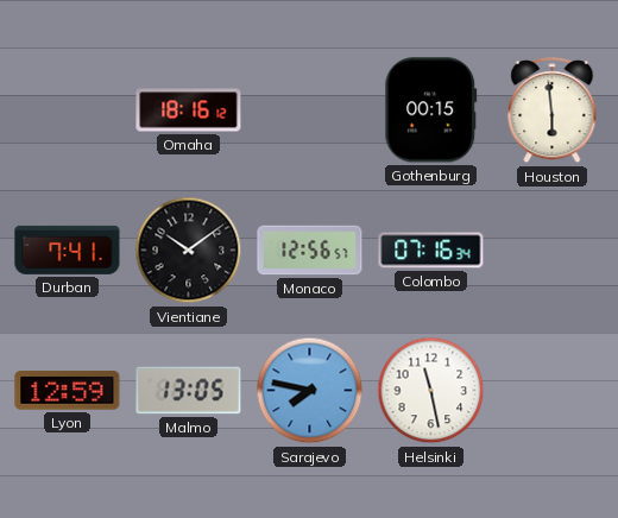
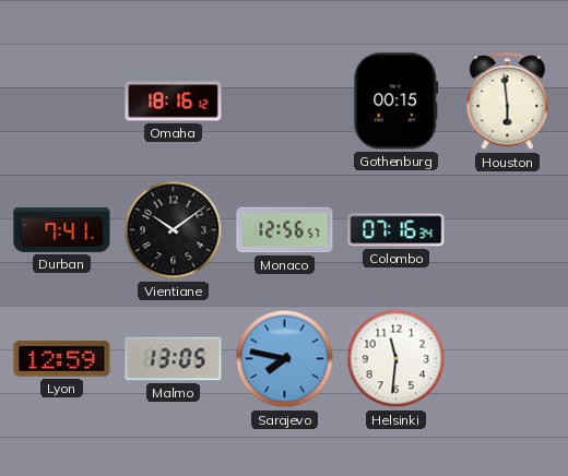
Helsinki: 11:28 -> 11:31
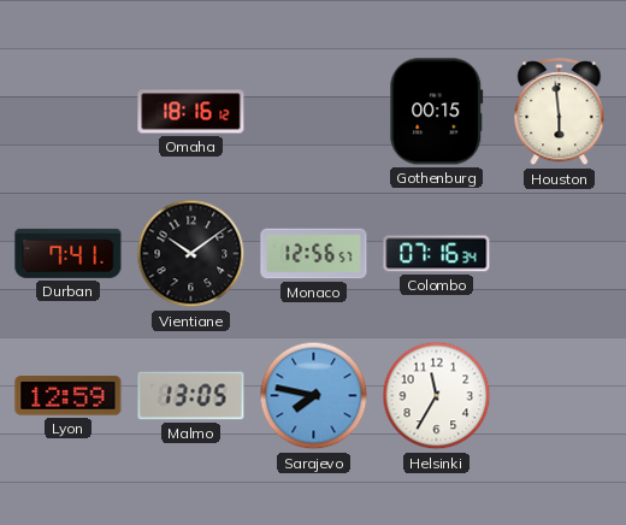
Helsinki: 11:31 -> 11:35
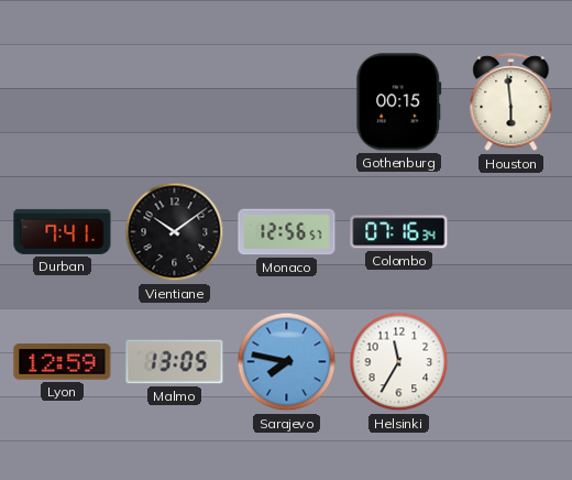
Omaha: 18:16 -> none
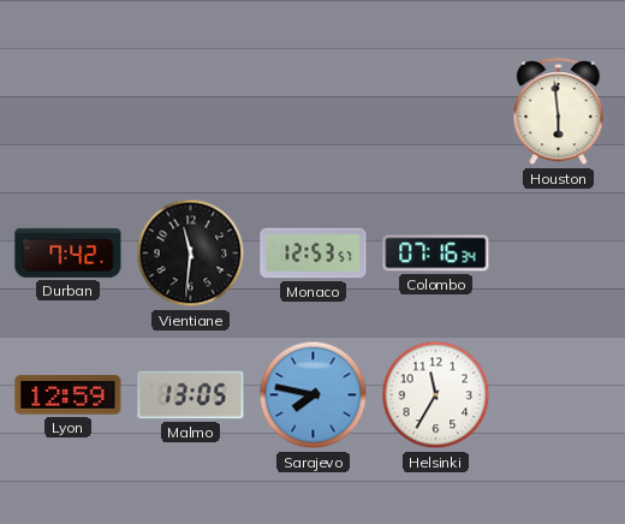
Gothenburg: 00:15 -> none
Durban: 7:41 -> 7:42
Vientiane: 10:09 -> 11:31
Monaco: 12:56 -> 12:53
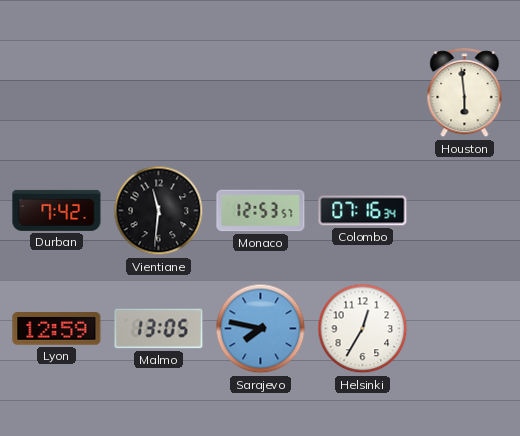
Helsinki: 11:35 -> 12:35
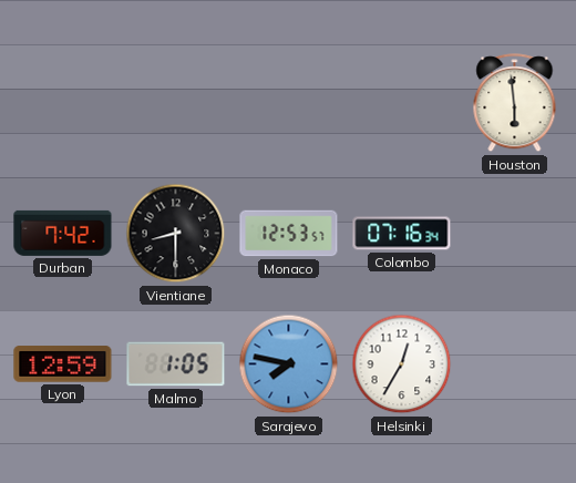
Vientiane: 11:31 -> 8:30
Malmo: 13:05 -> 1:05
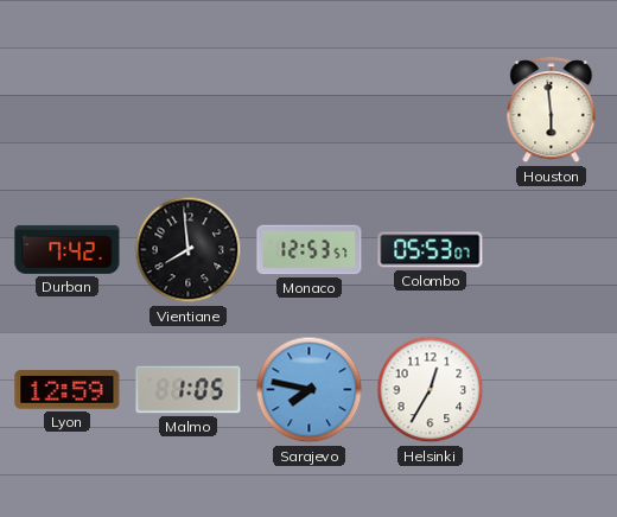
Vientiane: 8:30 -> 7:59
Colombo: 07:16 -> 05:53
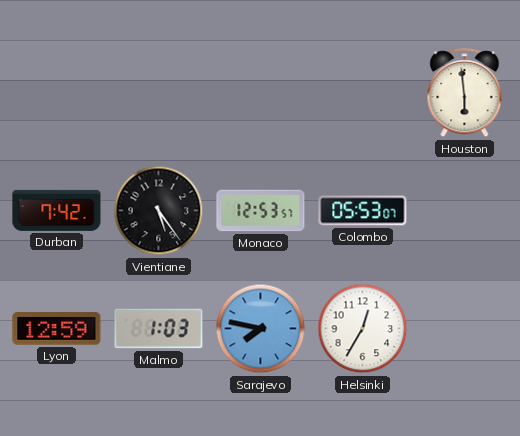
Vientiane: 7:59 -> 5:24
Malmo: 1:05 -> 1:03
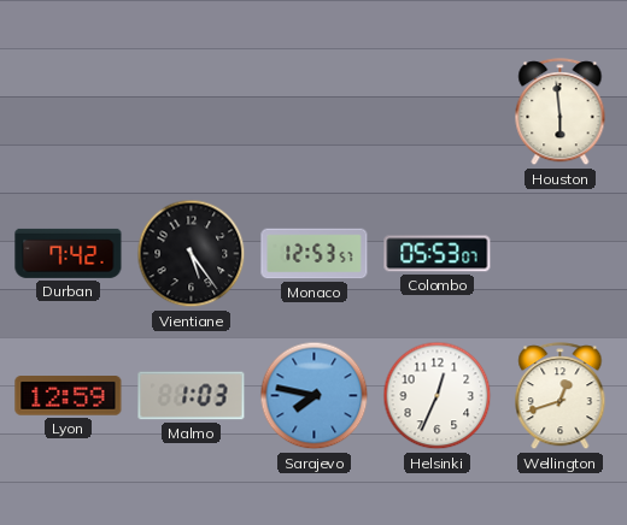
Helsinki: 12:35 -> 12:34
Wellington: none -> 12:42
